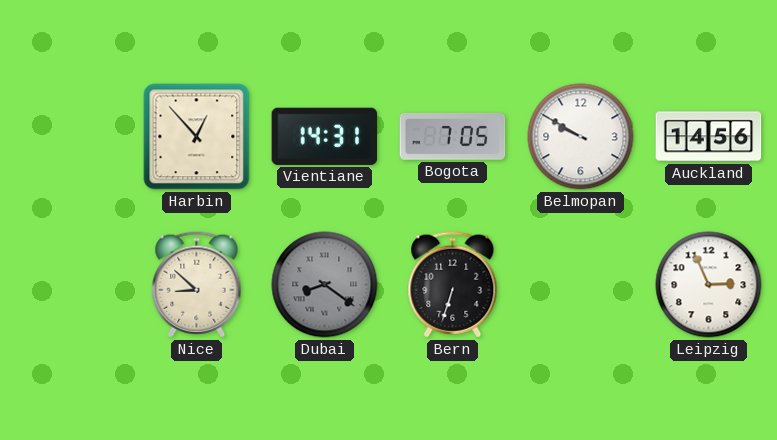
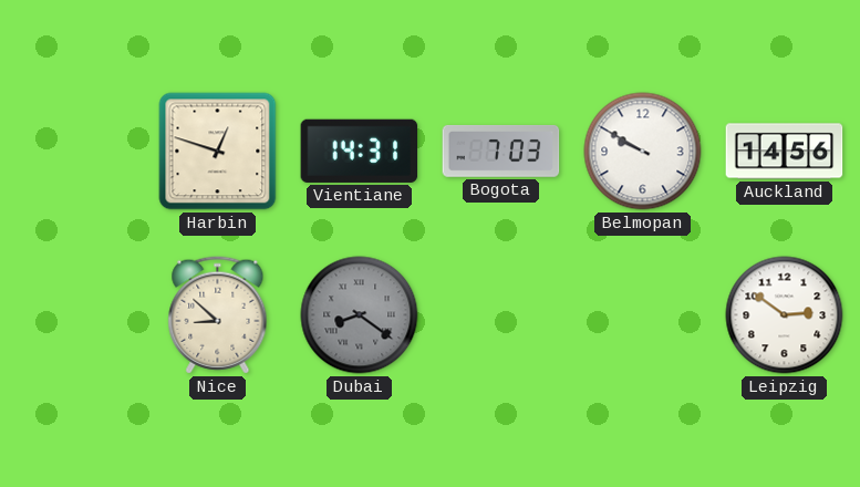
Harbin: 12:53 -> 12:48
Bogota: 7:05 -> 7:03
Bern: 6:33 -> none
Leipzig: 2:56 -> 2:51
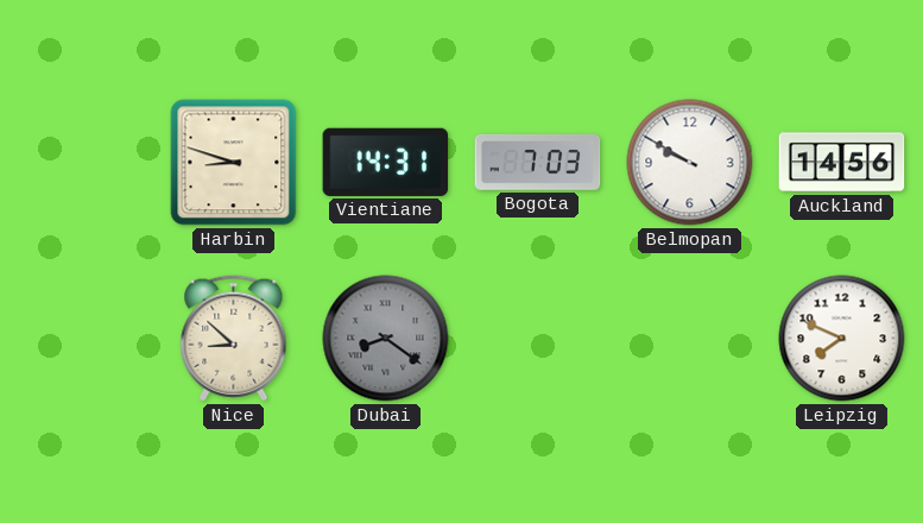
Harbin: 12:48 -> 8:48
Leipzig: 2:51 -> 7:49
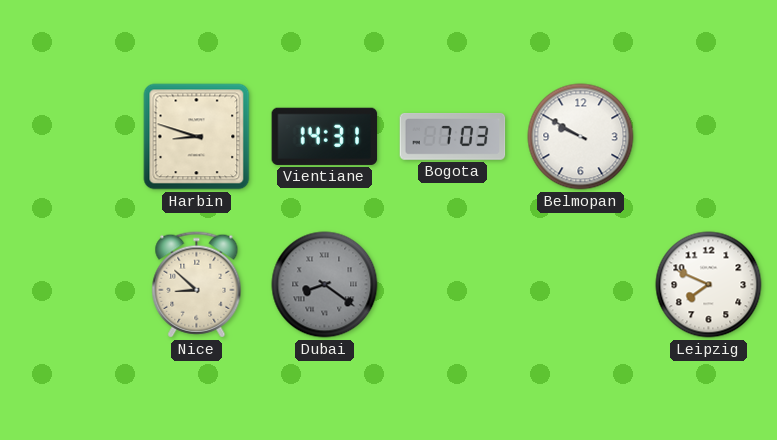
Auckland: 14:56 -> none
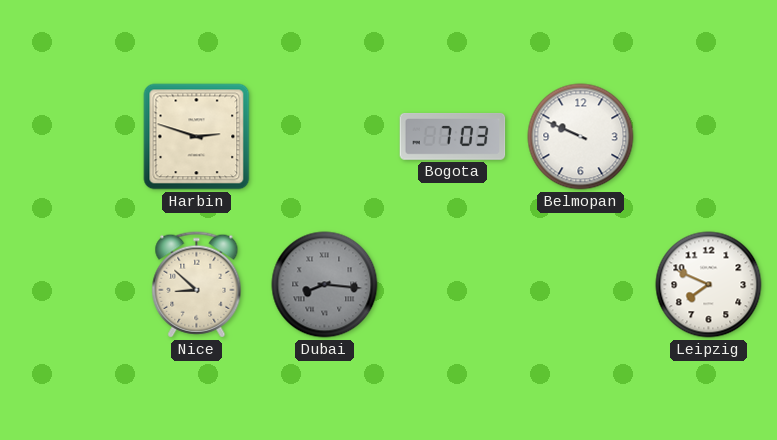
Harbin: 8:48 -> 2:48
Vientiane: 14:31 -> none
Belmopan: 9:50 -> 9:49
Dubai: 8:21 -> 8:16
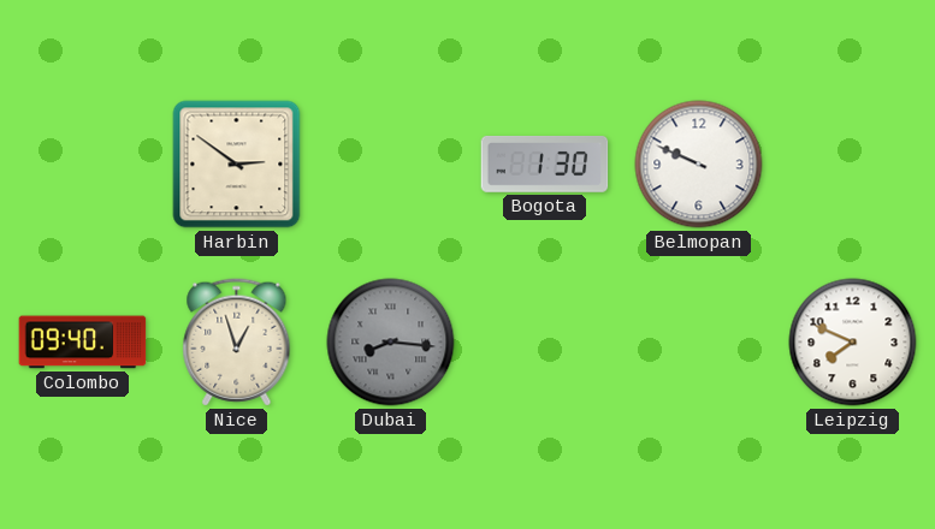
Harbin: 2:48 -> 2:51
Bogota: 7:03 -> 1:30
Colombo: none -> 09:40
Nice: 8:52 -> 12:57
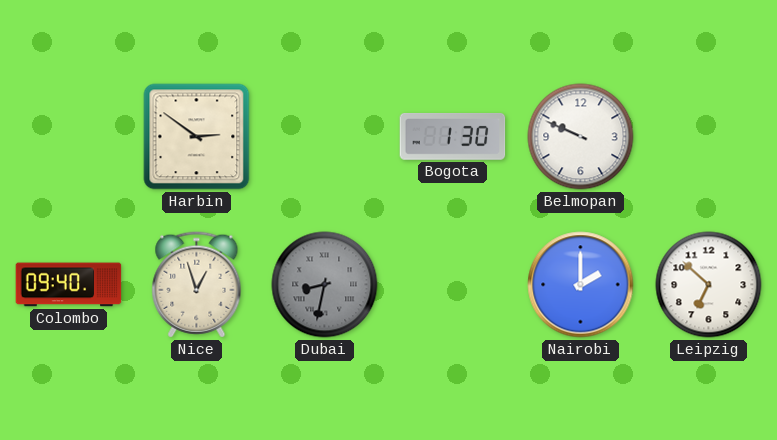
Dubai: 8:16 -> 8:32
Nairobi: none -> 2:00
Leipzig: 7:49 -> 6:52
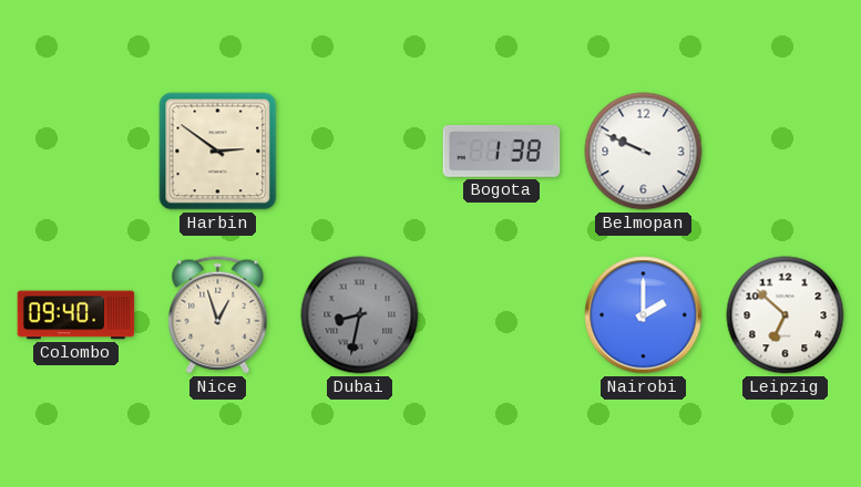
Bogota: 1:30 -> 1:38
